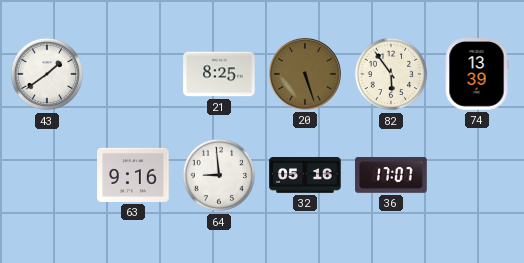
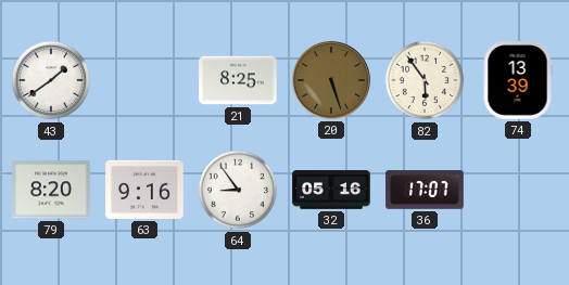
79: none -> 8:20
64: 8:59 -> 8:54
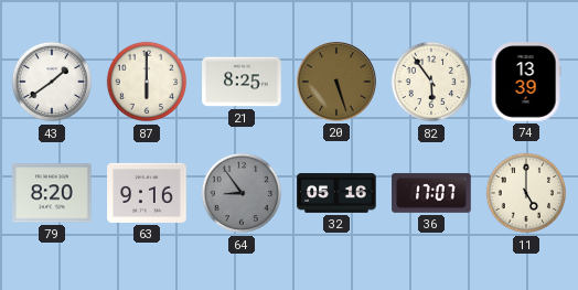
87: none -> 6:00
64 dial: white -> grey
11: none -> 5:00
